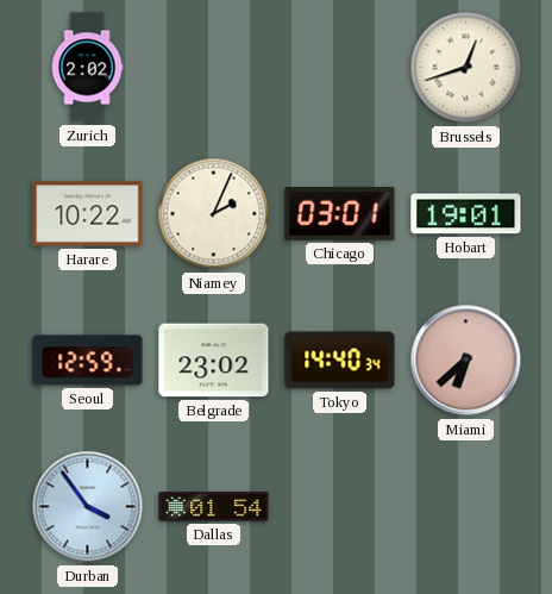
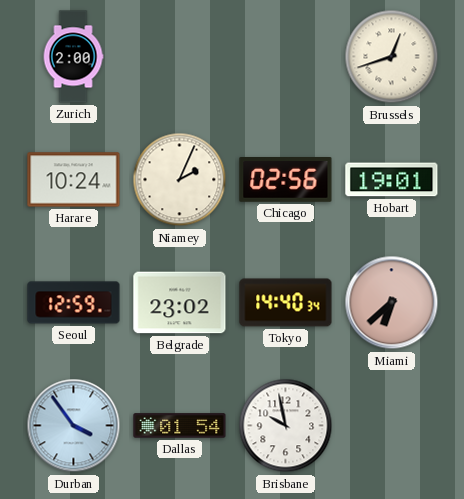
Zurich: 2:02 -> 2:00
Harare: 10:22 -> 10:24
Chicago: 03:01 -> 02:56
Brisbane: none -> 9:58
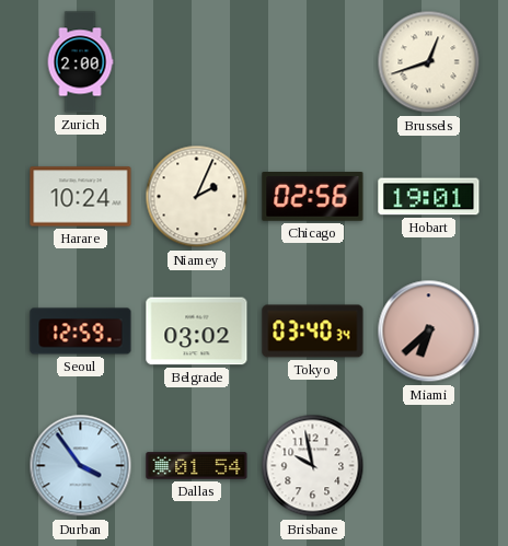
Belgrade: 23:02 -> 03:02
Tokyo: 14:40 -> 03:40
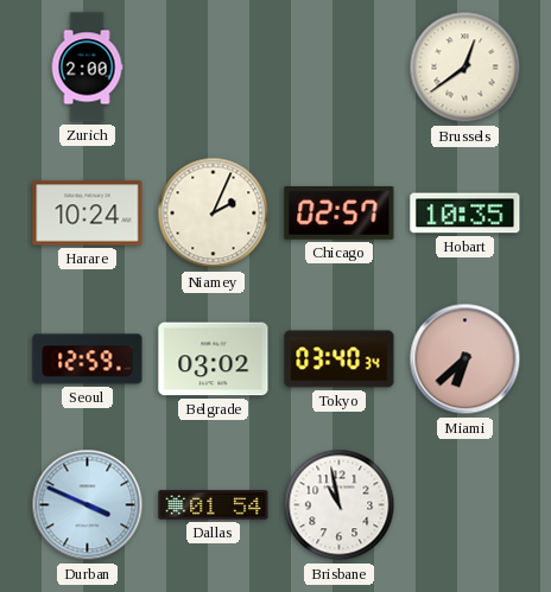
Brussels: 12:42 -> 12:39
Chicago: 02:56 -> 02:57
Hobart: 19:01 -> 10:35
Durban: 3:54 -> 3:49
Brisbane: 9:58 -> 10:58
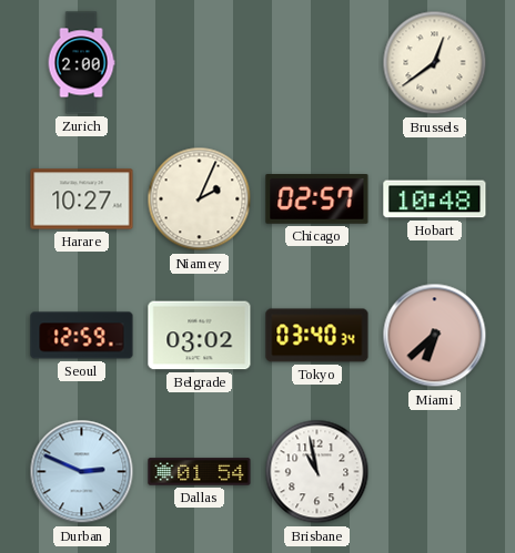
Harare: 10:24 -> 10:27
Hobart: 10:35 -> 10:48
Durban: 3:49 -> 2:49
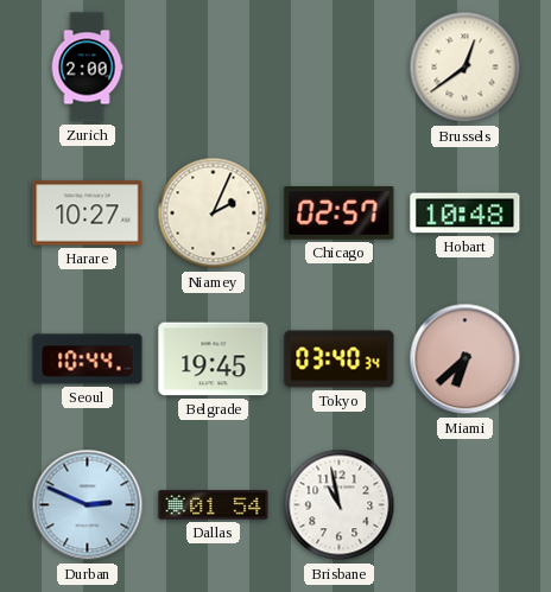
Seoul: 12:59 -> 10:44
Belgrade: 03:02 -> 19:45
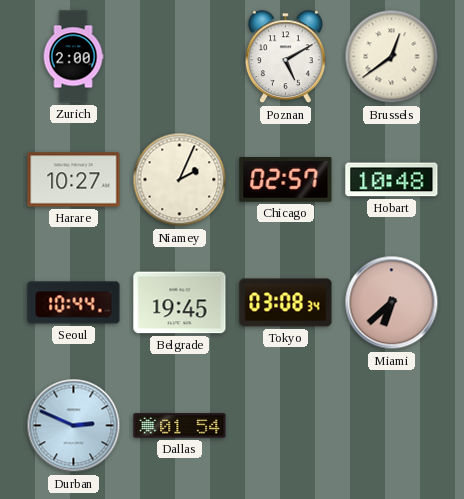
Poznan: none -> 5:10
Tokyo: 03:40 -> 03:08
Brisbane: 10:58 -> none
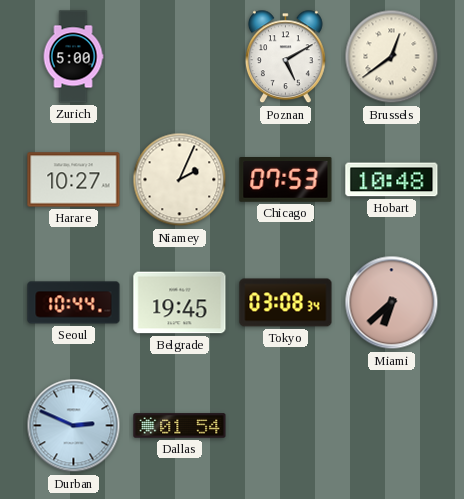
Zurich: 2:00 -> 5:00
Chicago: 02:57 -> 07:53
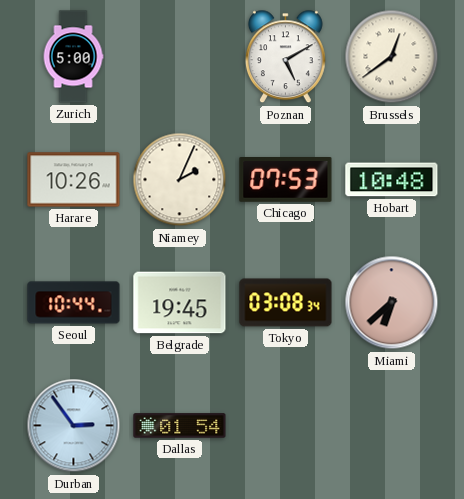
Harare: 10:27 -> 10:26
Durban: 2:49 -> 2:54
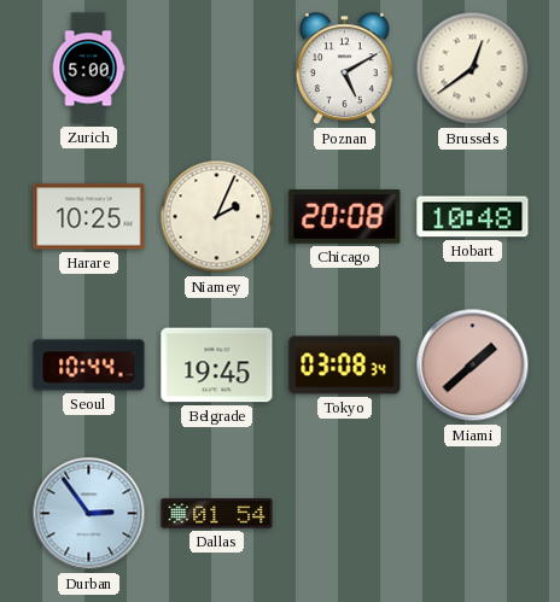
Harare: 10:26 -> 10:25
Chicago: 07:53 -> 20:08
Miami: 6:38 -> 1:38
